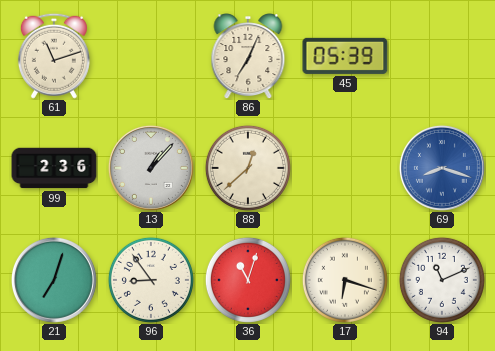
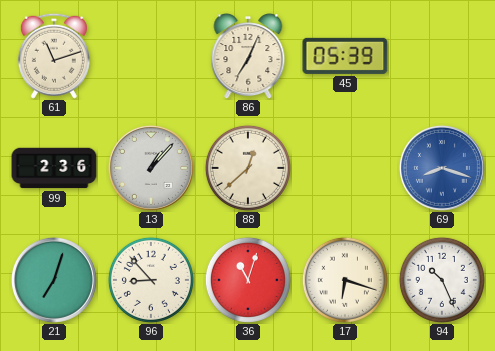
96: 8:54 -> 8:53
94: 11:11 -> 10:26
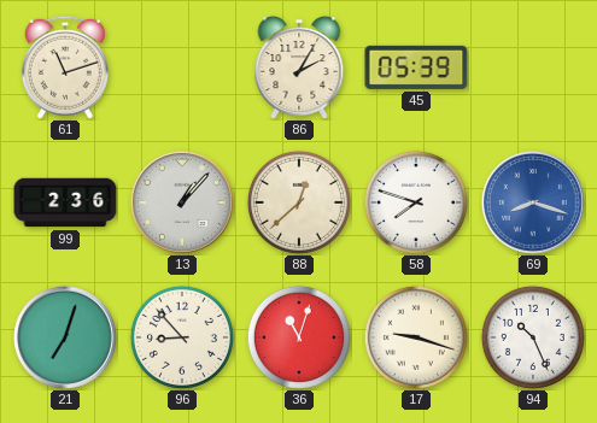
86: 7:04 -> 2:05
58: none -> 7:48
17: 6:18 -> 9:18
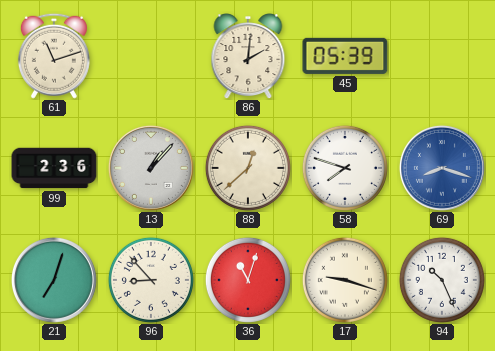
86: 2:05 -> 2:01
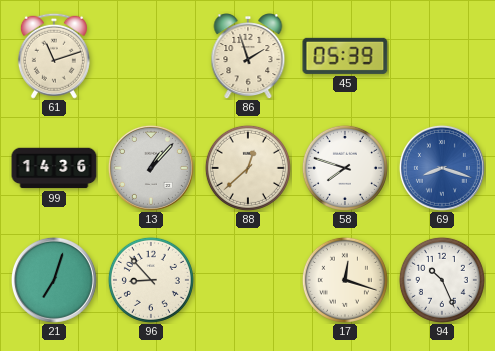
86: 2:01 -> 1:57
99: 2:36 -> 14:36
36: 11:03 -> none
17: 9:18 -> 12:18
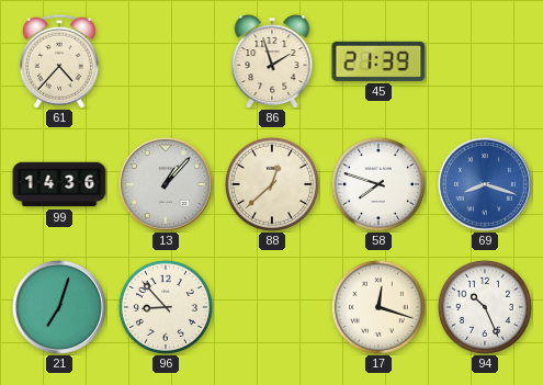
61: 11:12 -> 4:37
45: 05:39 -> 21:39
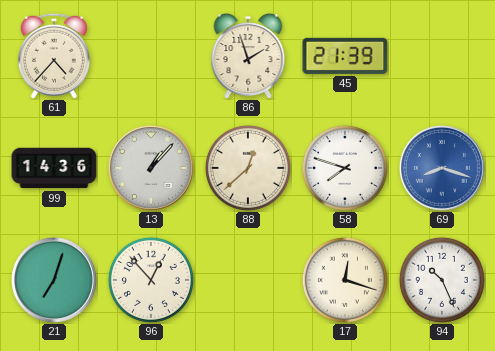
96: 8:53 -> 12:53
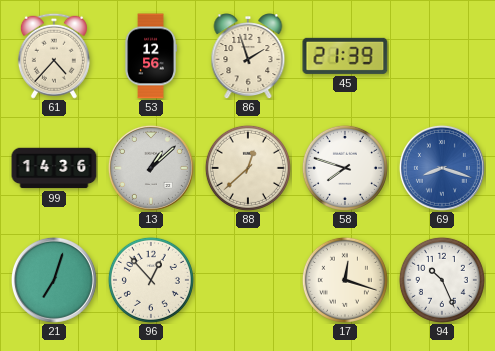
53: none -> 12:56
13: 1:07 -> 1:08
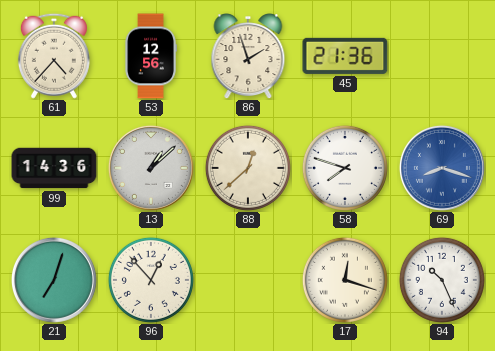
45: 21:39 -> 21:36
